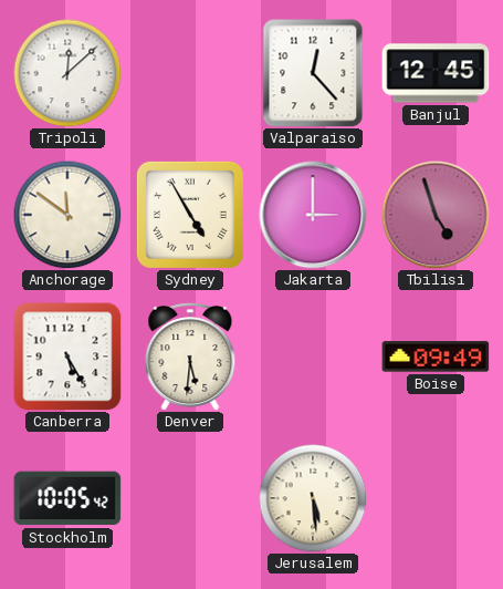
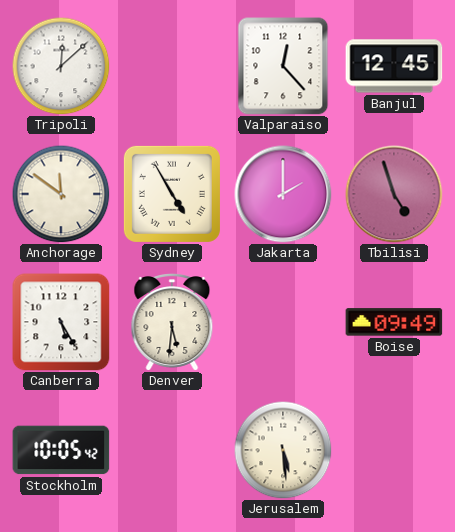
Jakarta: 3:00 -> 2:00
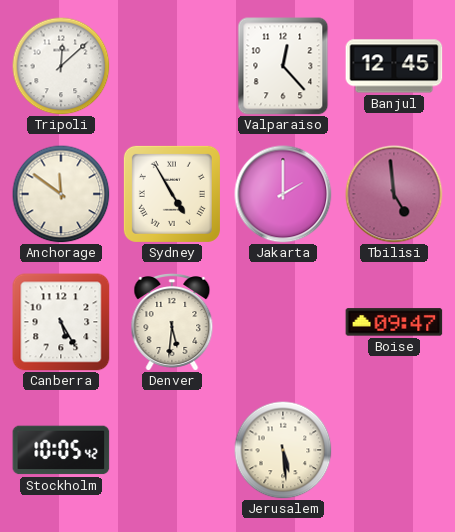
Tbilisi: 4:57 -> 4:59
Boise: 09:49 -> 09:47
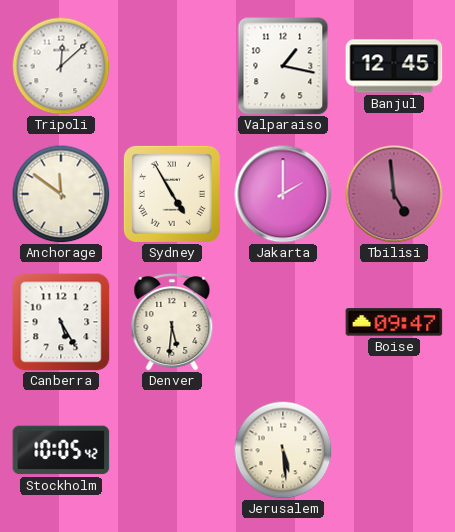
Valparaiso: 12:23 -> 1:17
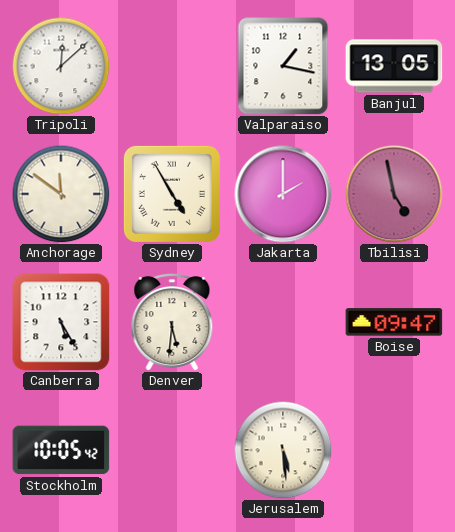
Banjul: 12:45 -> 13:05
Tbilisi: 4:59 -> 4:58
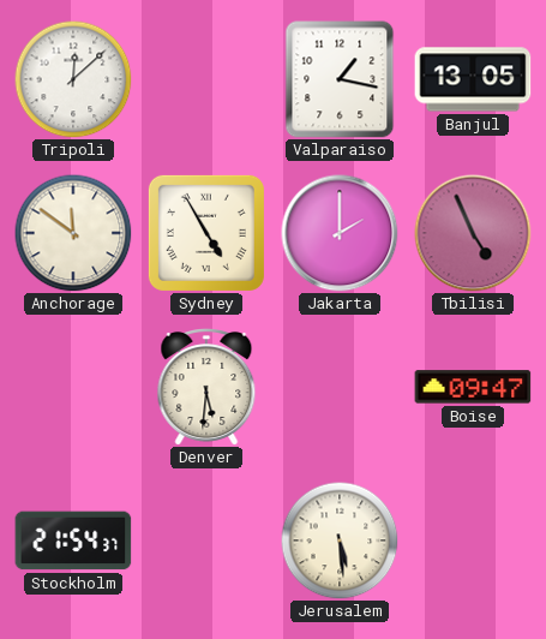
Tbilisi: 4:58 -> 4:56
Canberra: 5:25 -> none
Stockholm: 10:05 -> 21:54
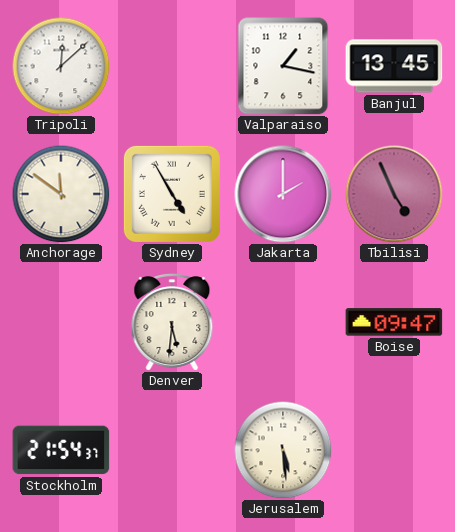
Banjul: 13:05 -> 13:45
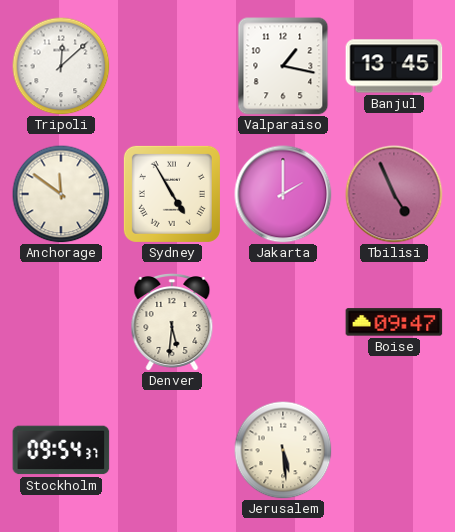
Stockholm: 21:54 -> 09:54
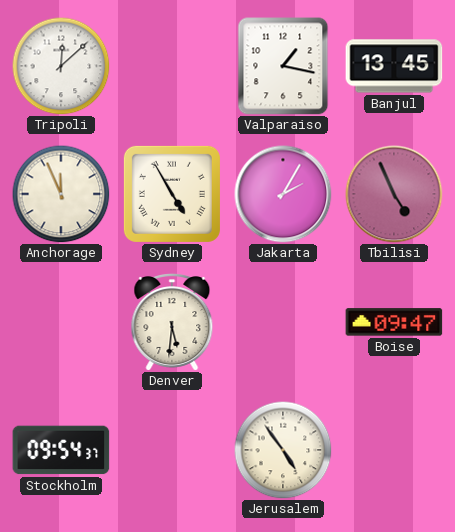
Anchorage: 11:51 -> 11:56
Jakarta: 2:00 -> 2:05
Jerusalem: 5:29 -> 4:54
